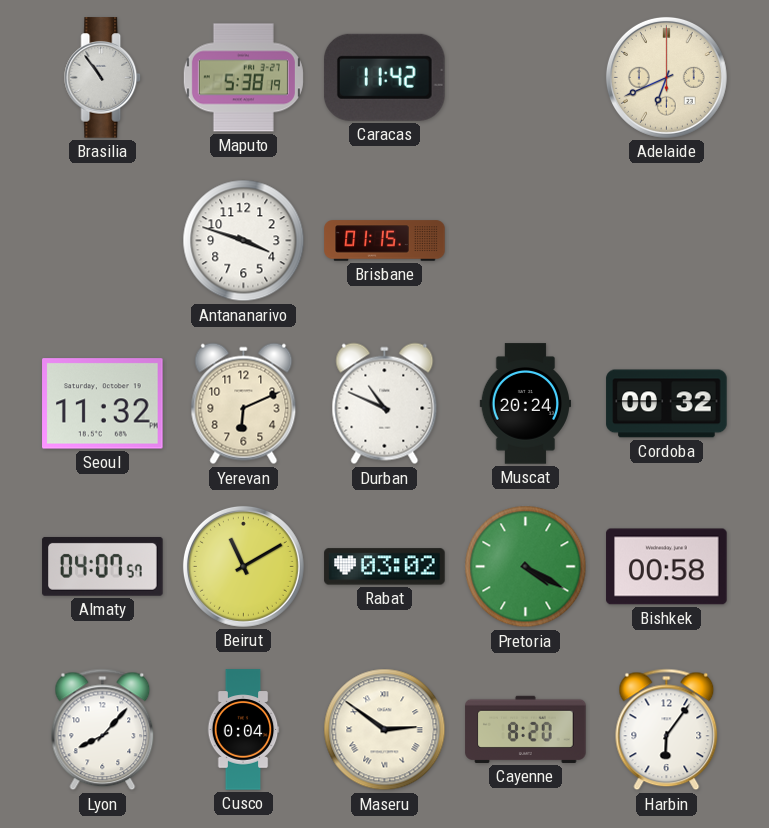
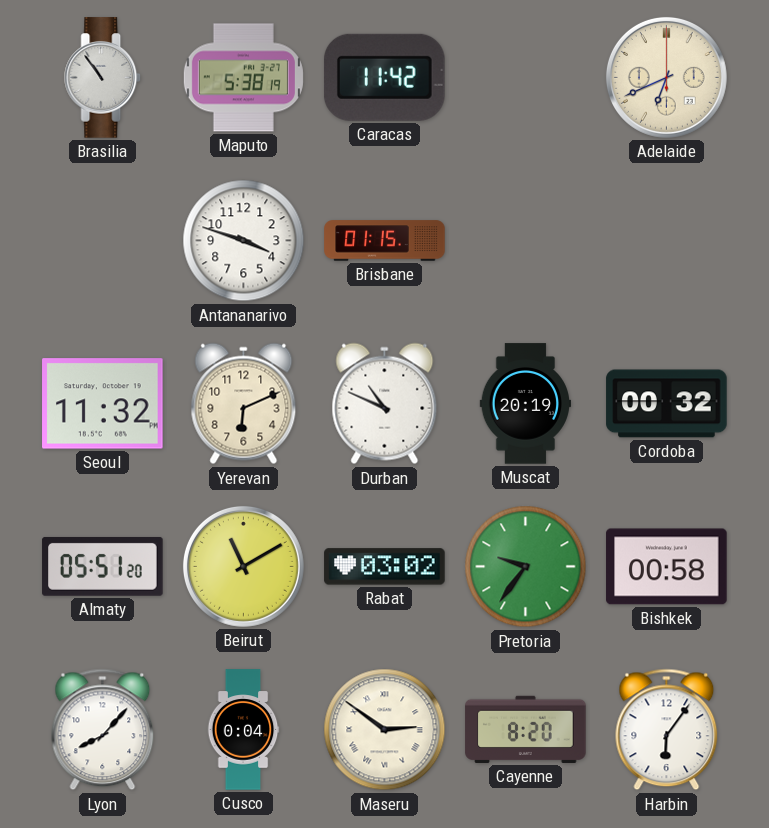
Muscat: 20:24 -> 20:19
Almaty: 04:07 -> 05:51
Pretoria: 4:20 -> 9:36
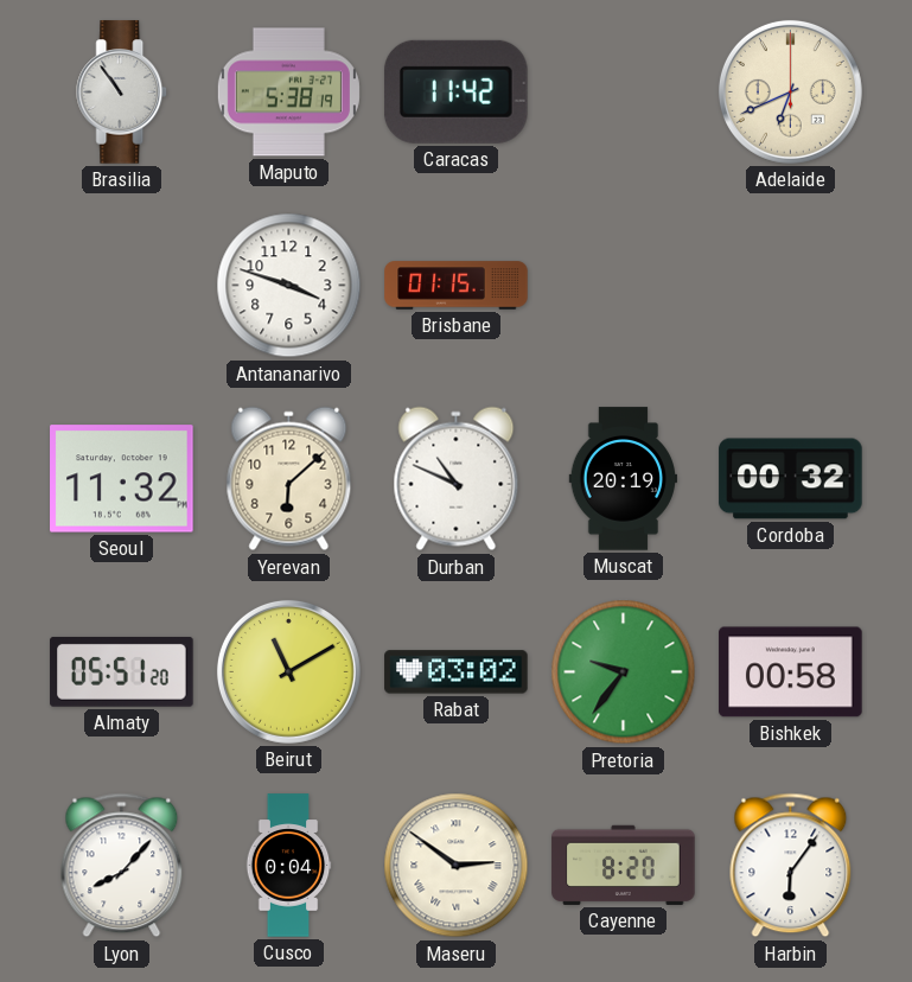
Yerevan: 6:11 -> 6:08
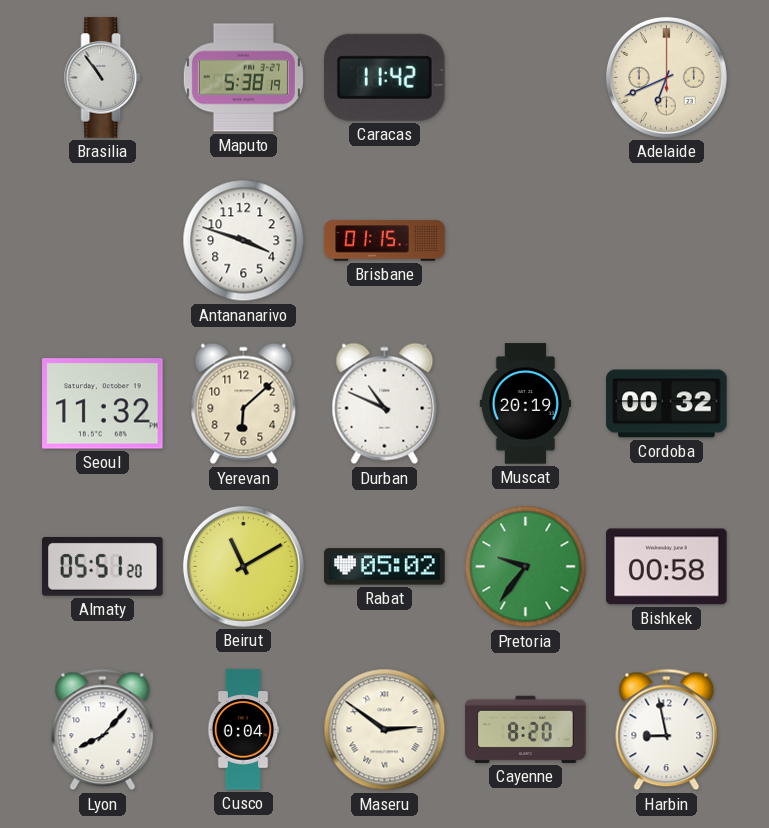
Rabat: 03:02 -> 05:02
Harbin: 6:06 -> 8:58
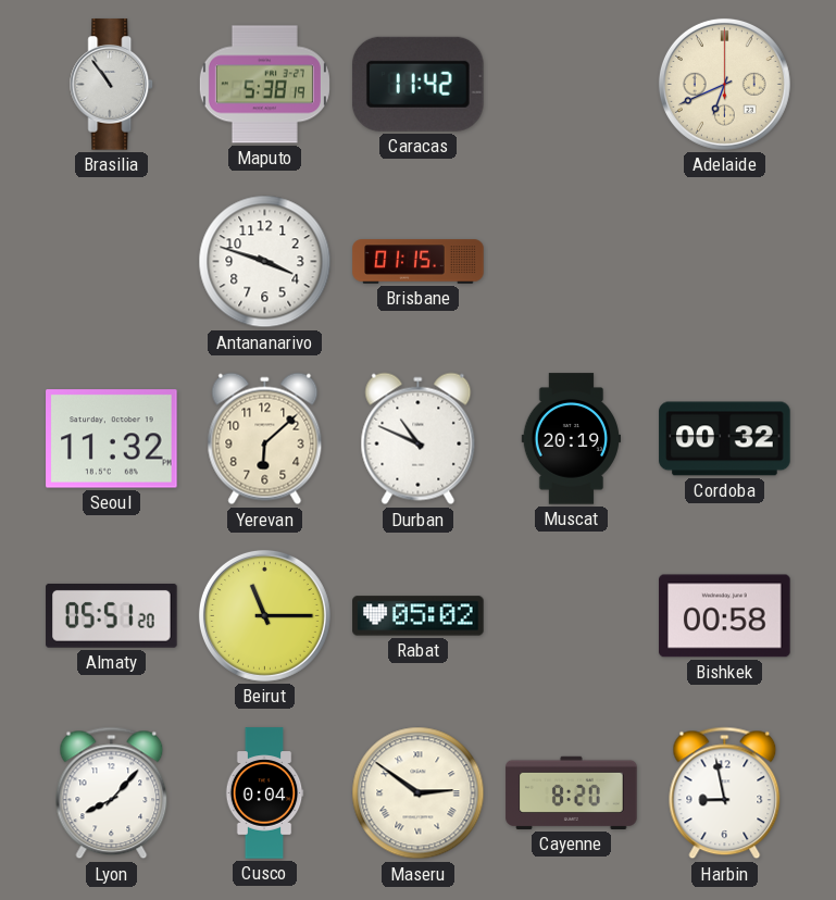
Beirut: 11:10 -> 11:15
Pretoria: 9:36 -> none
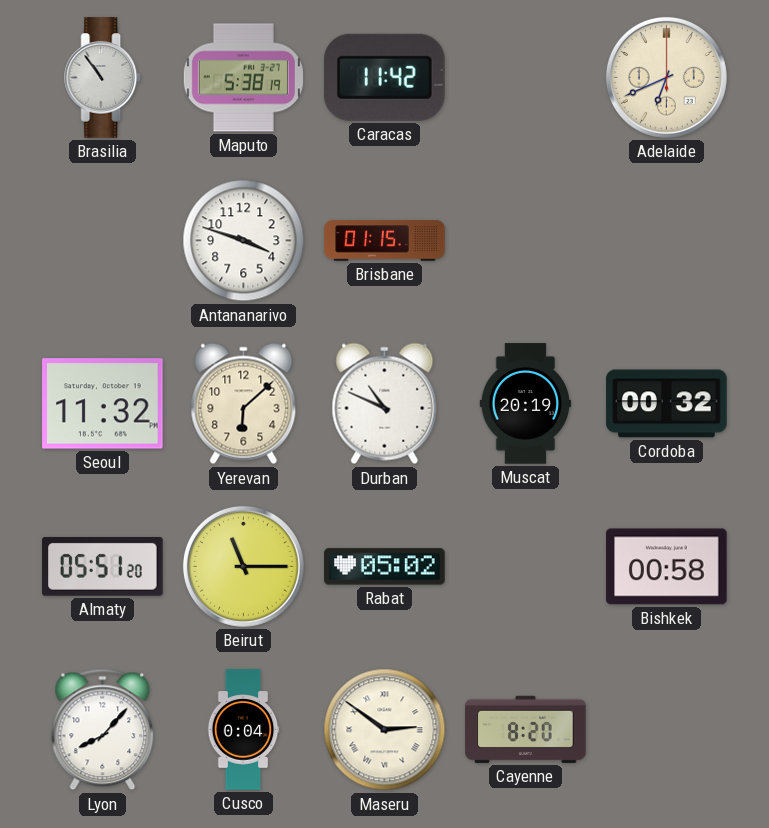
Harbin: 8:58 -> none
